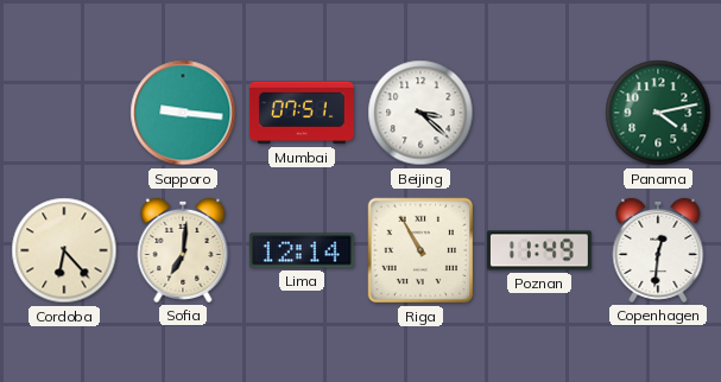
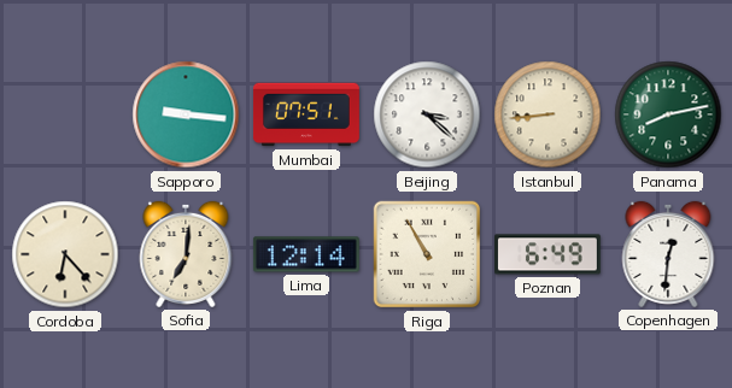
Istanbul: none -> 8:44
Panama: 4:13 -> 8:13
Poznan: 11:49 -> 6:49
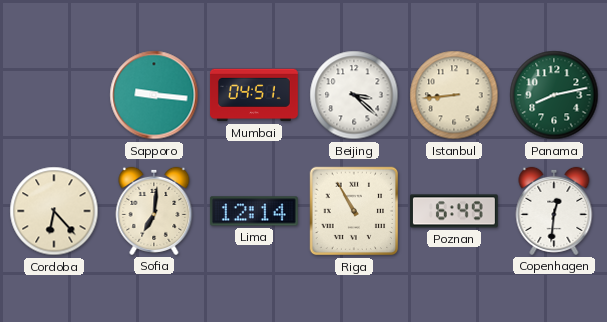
Mumbai: 07:51 -> 04:51
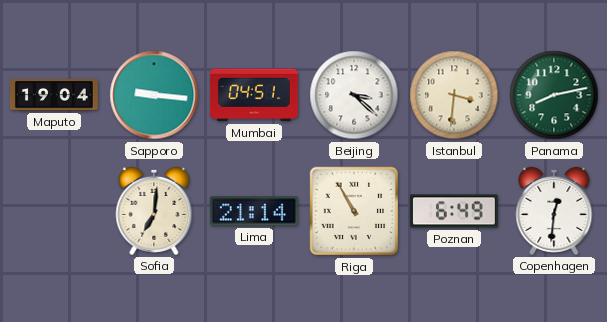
Maputo: none -> 19:04
Istanbul: 8:44 -> 3:31
Cordoba: 6:23 -> none
Lima: 12:14 -> 21:14
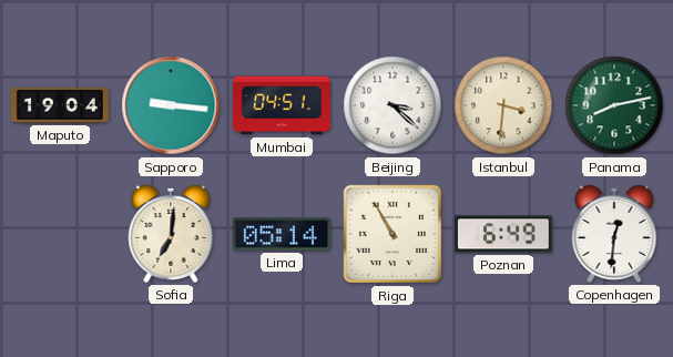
Lima: 21:14 -> 05:14
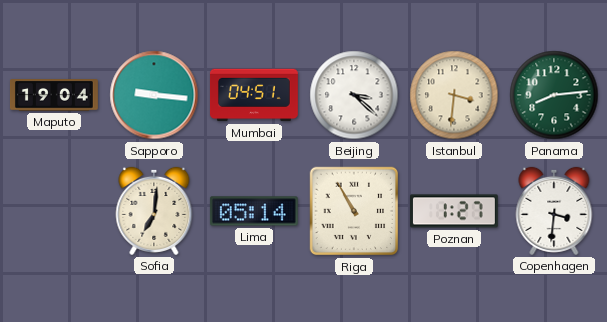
Panama: 8:13 -> 8:14
Poznan: 6:49 -> 1:27
Copenhagen: 12:31 -> 3:31
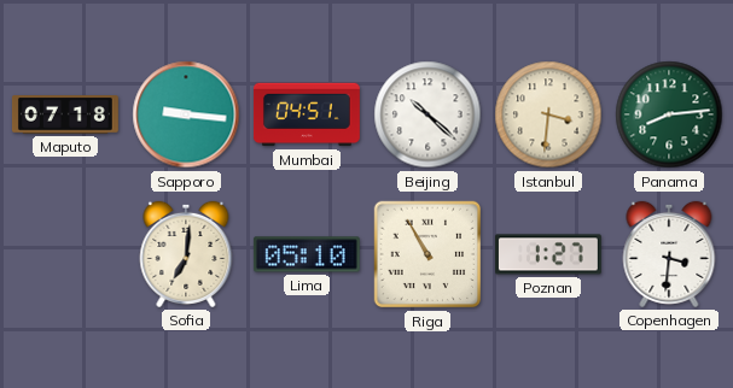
Maputo: 19:04 -> 07:18
Beijing: 3:22 -> 10:22
Lima: 05:14 -> 05:10
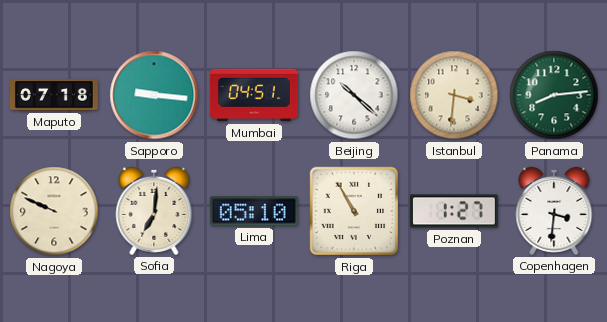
Nagoya: none -> 9:49
